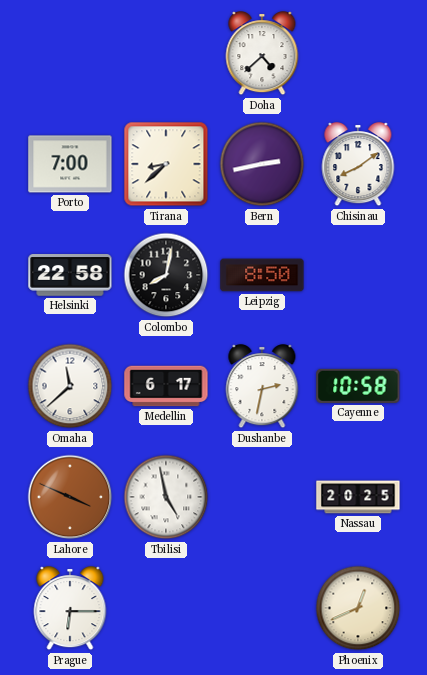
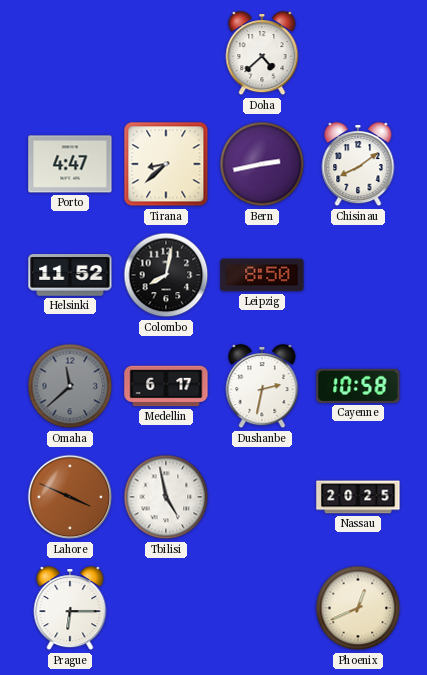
Porto: 7:00 -> 4:47
Helsinki: 22:58 -> 11:52
Omaha dial: white -> grey
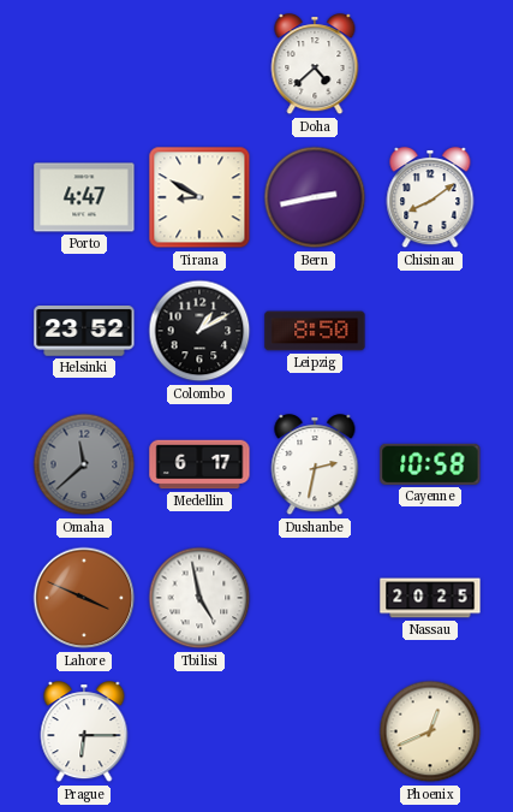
Tirana: 8:38 -> 8:50
Helsinki: 11:52 -> 23:52
Colombo: 8:02 -> 1:10
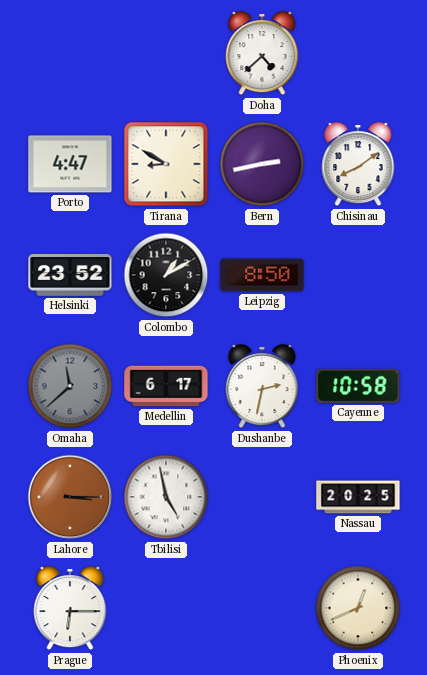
Lahore: 3:49 -> 3:15
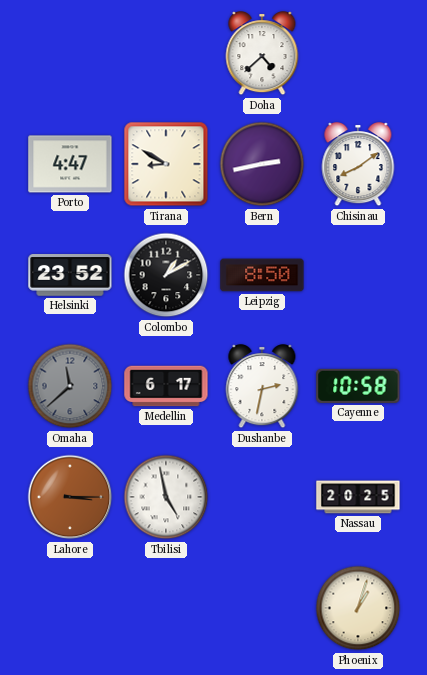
Prague: 6:15 -> none
Phoenix: 12:41 -> 1:03
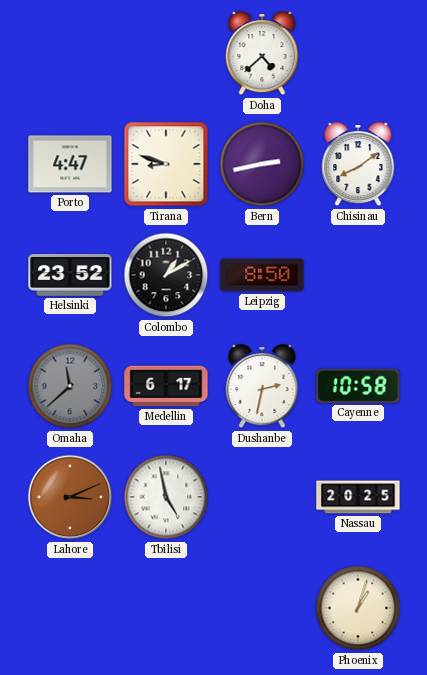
Tirana: 8:50 -> 8:48
Lahore: 3:15 -> 3:11
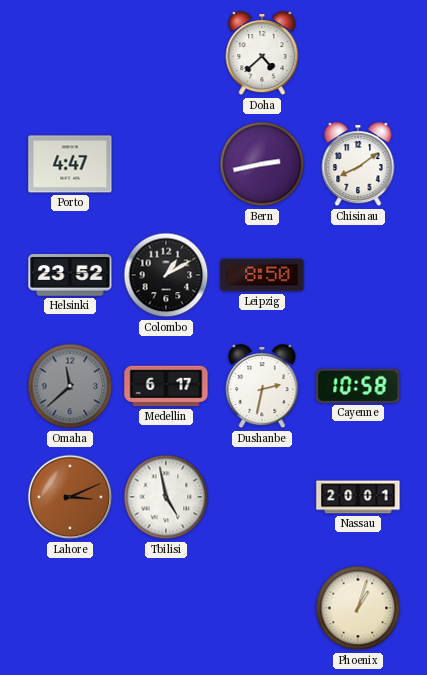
Tirana: 8:48 -> none
Nassau: 20:25 -> 20:01
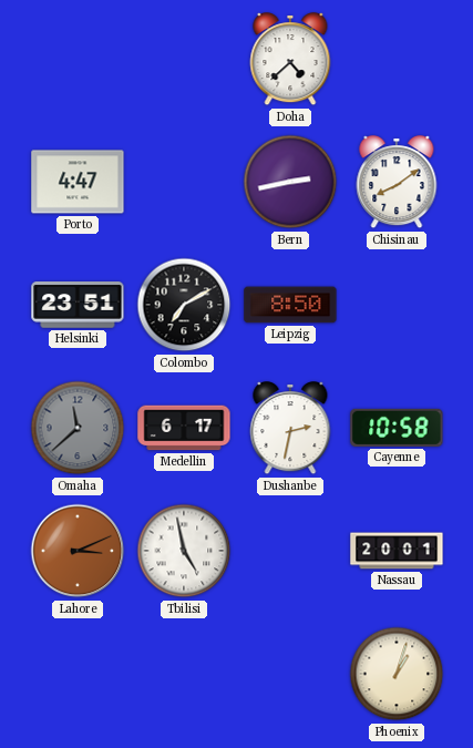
Helsinki: 23:52 -> 23:51
Colombo: 1:10 -> 7:10
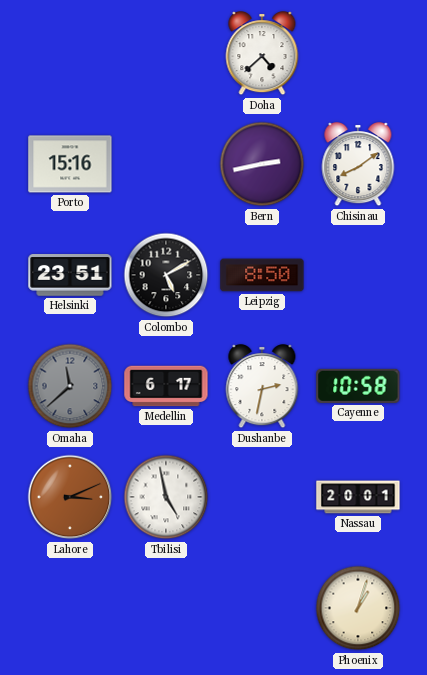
Porto: 4:47 -> 15:16
Colombo: 7:10 -> 5:10
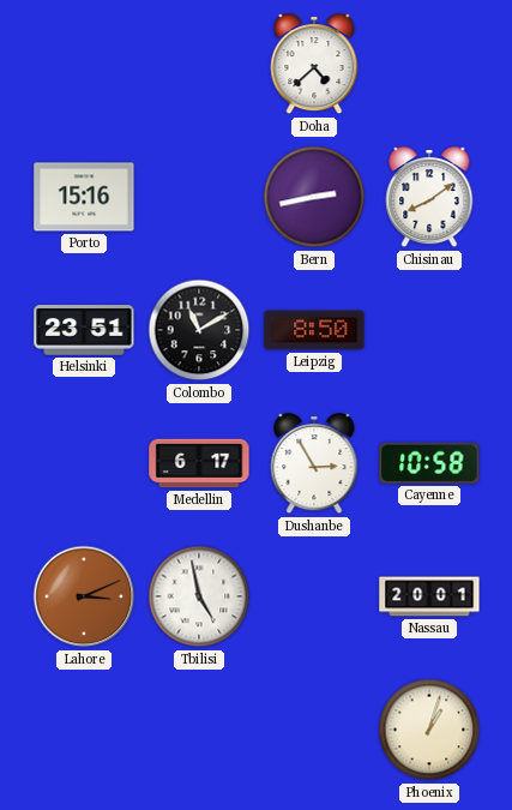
Colombo: 5:10 -> 11:10
Omaha: 11:38 -> none
Dushanbe: 2:32 -> 2:55
